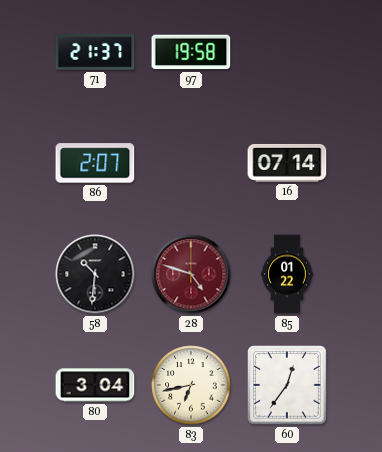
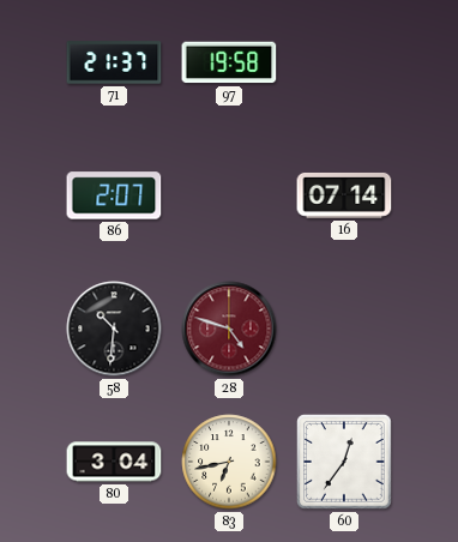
85: 01:22 -> none
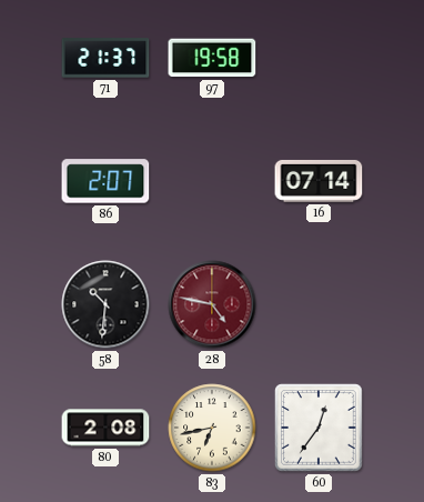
28: 4:48 -> 4:47
80: 3:04 -> 2:08
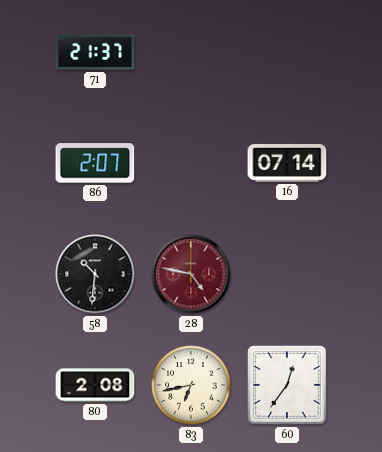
97: 19:58 -> none
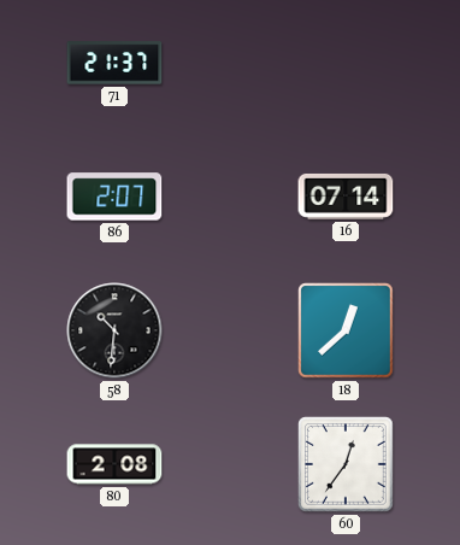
28: 4:47 -> none
18: none -> 12:38
83: 6:43 -> none
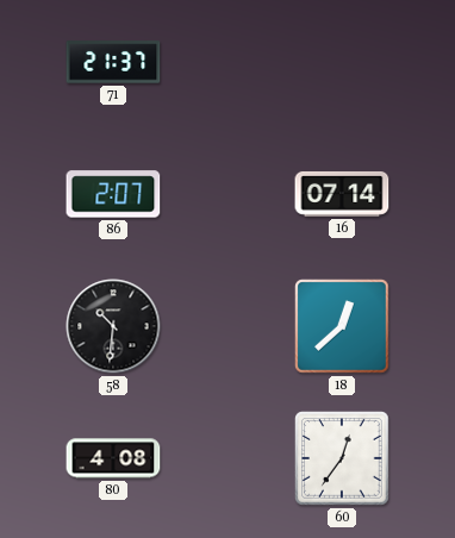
80: 2:08 -> 4:08
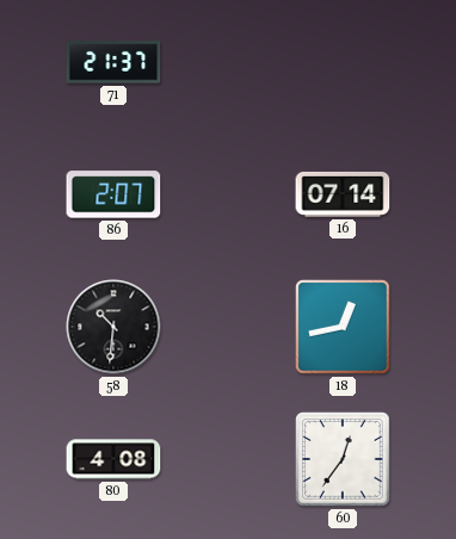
18: 12:38 -> 12:43
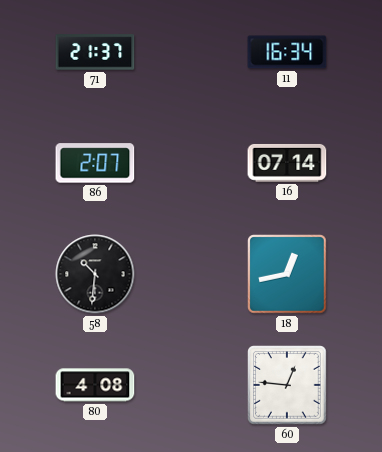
11: none -> 16:34
60: 12:36 -> 12:46
